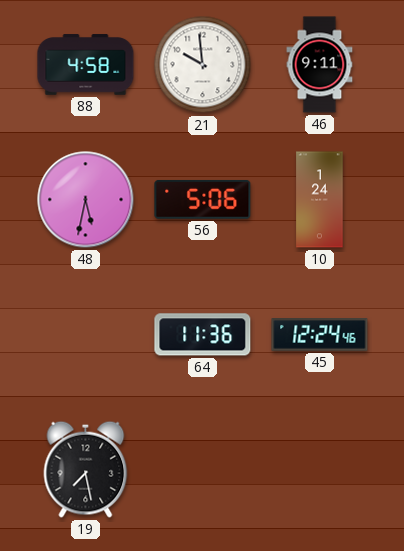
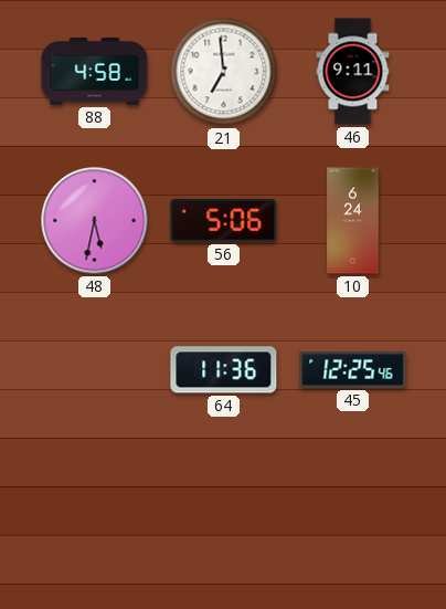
21: 9:59 -> 6:59
10: 1:24 -> 6:24
45: 12:24 -> 12:25
19: 7:28 -> none
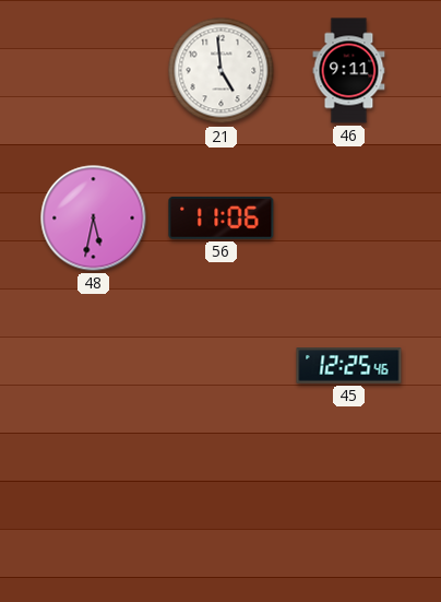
88: 4:58 -> none
21: 6:59 -> 4:59
56: 5:06 -> 11:06
10: 6:24 -> none
64: 11:36 -> none
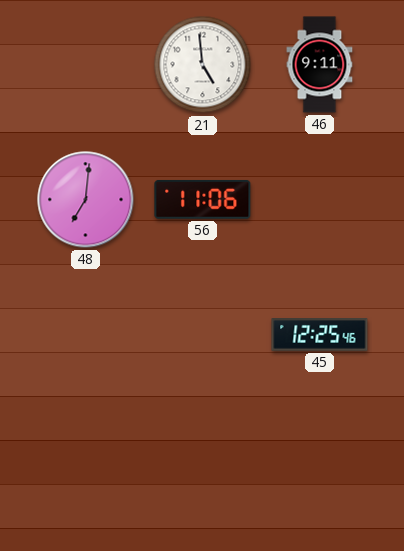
48: 5:32 -> 7:01
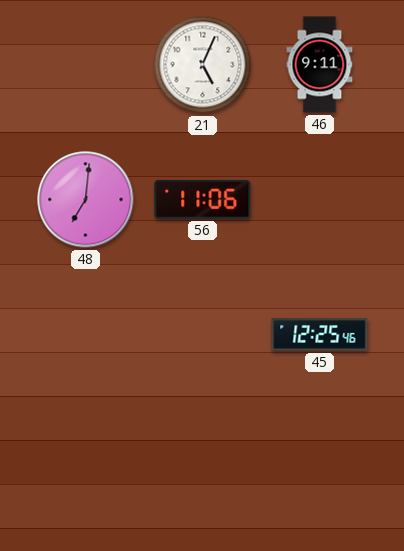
21: 4:59 -> 5:04
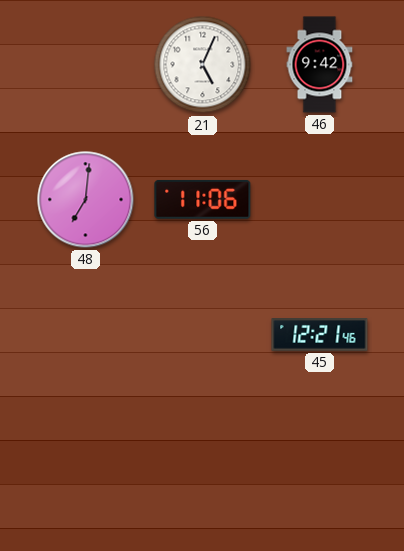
46: 9:11 -> 9:42
45: 12:25 -> 12:21
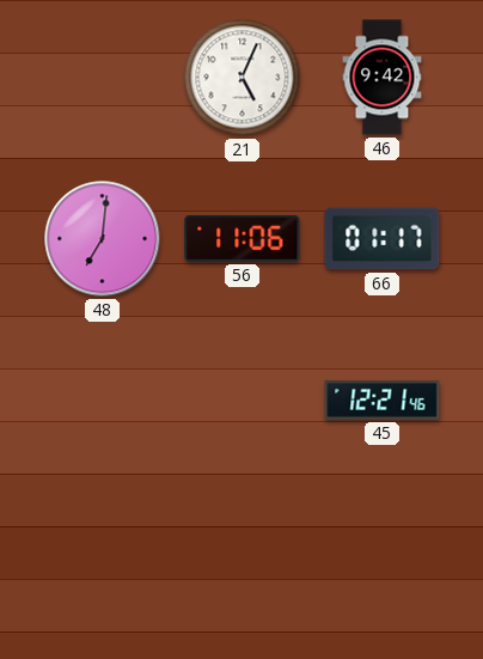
66: none -> 01:17
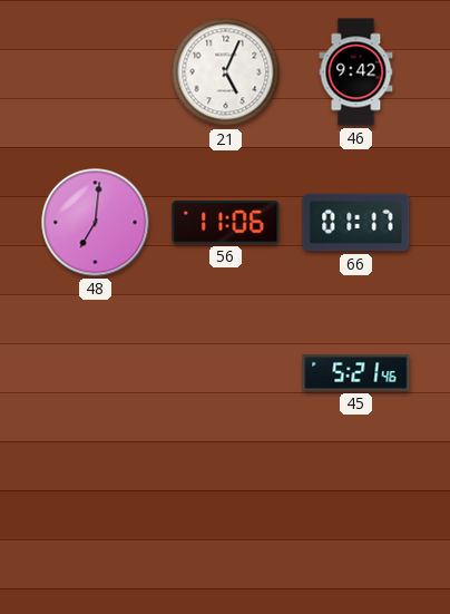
45: 12:21 -> 5:21
